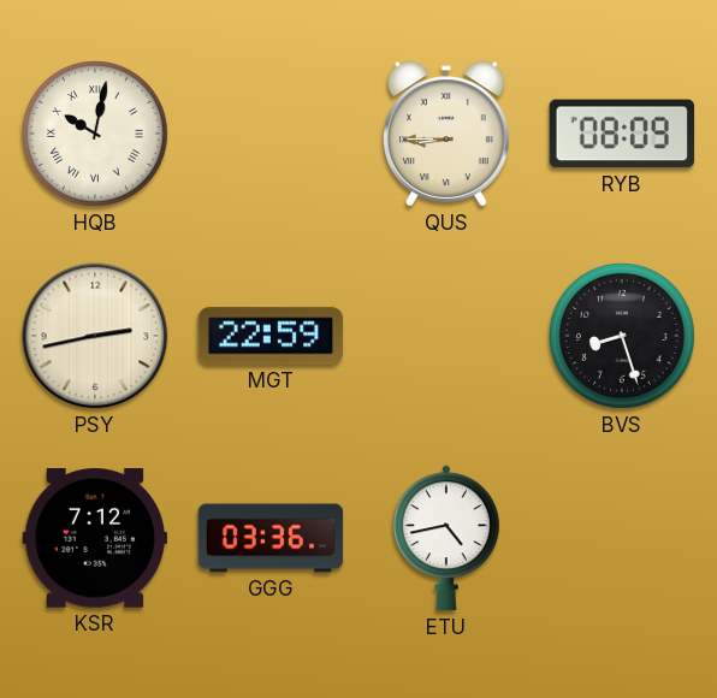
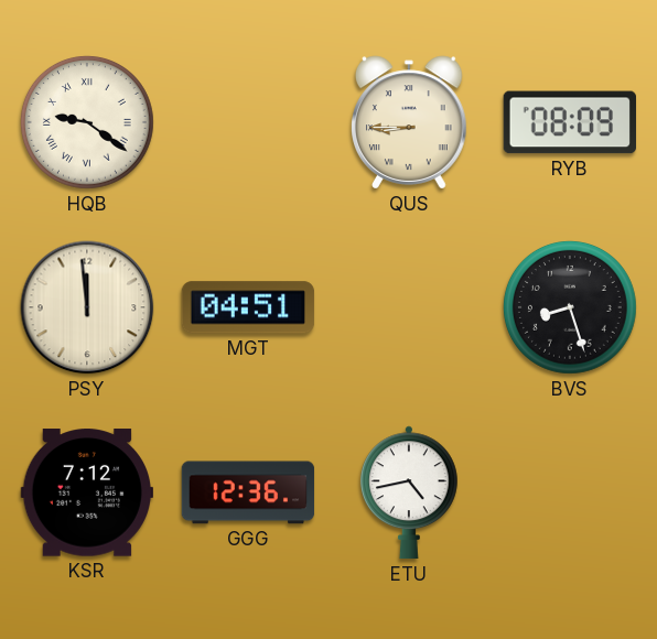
HQB: 10:02 -> 9:21
PSY: 2:43 -> 11:59
MGT: 22:59 -> 04:51
GGG: 03:36 -> 12:36
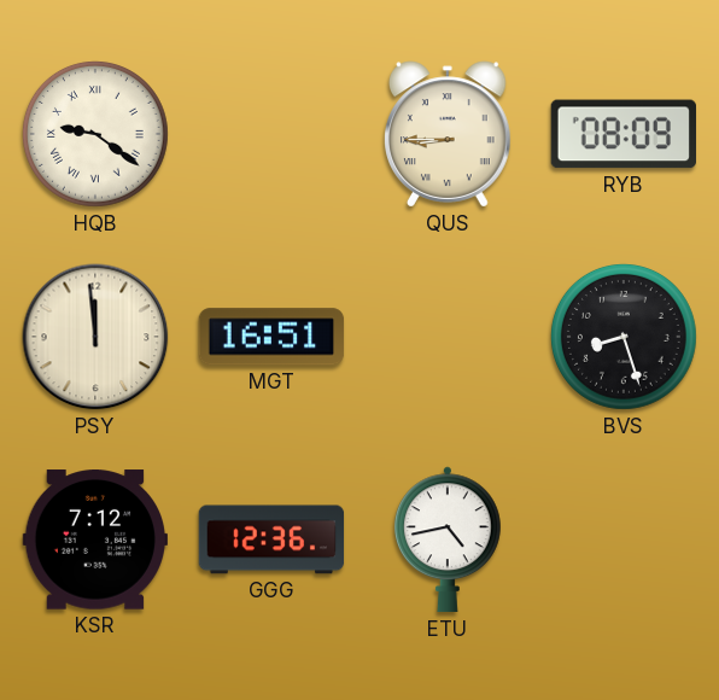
MGT: 04:51 -> 16:51
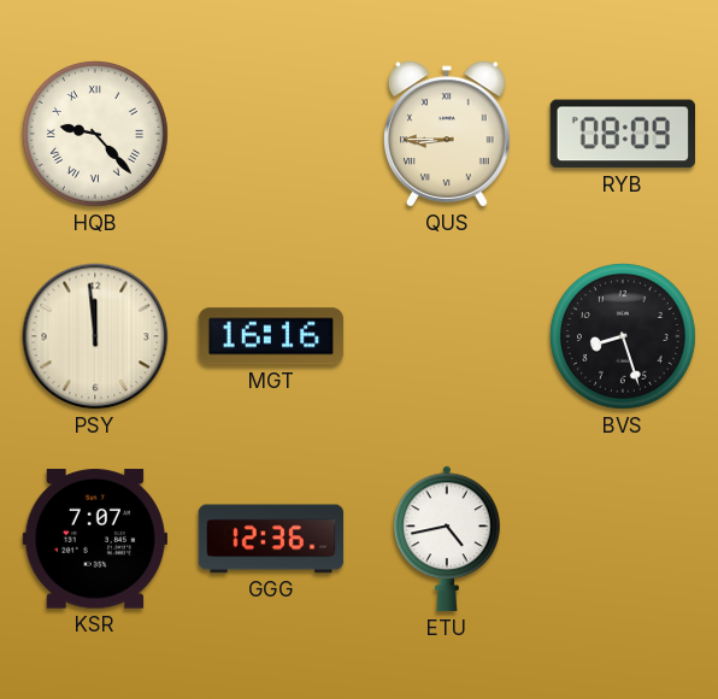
HQB: 9:21 -> 9:23
MGT: 16:51 -> 16:16
KSR: 7:12 -> 7:07
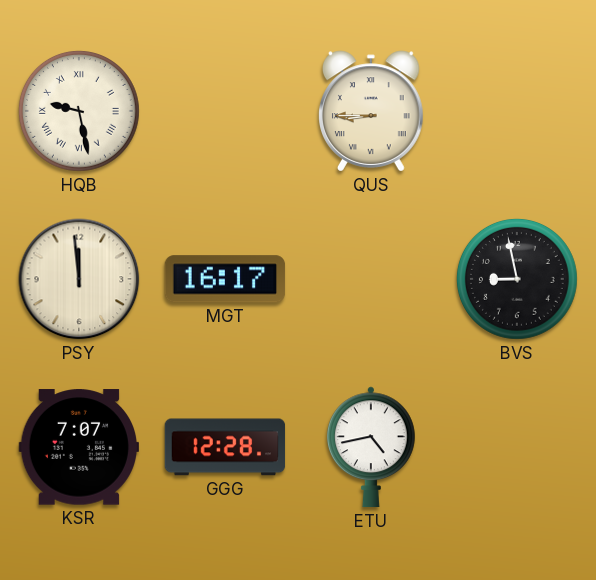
HQB: 9:23 -> 9:28
RYB: 08:09 -> none
MGT: 16:16 -> 16:17
BVS: 8:27 -> 8:58
GGG: 12:36 -> 12:28
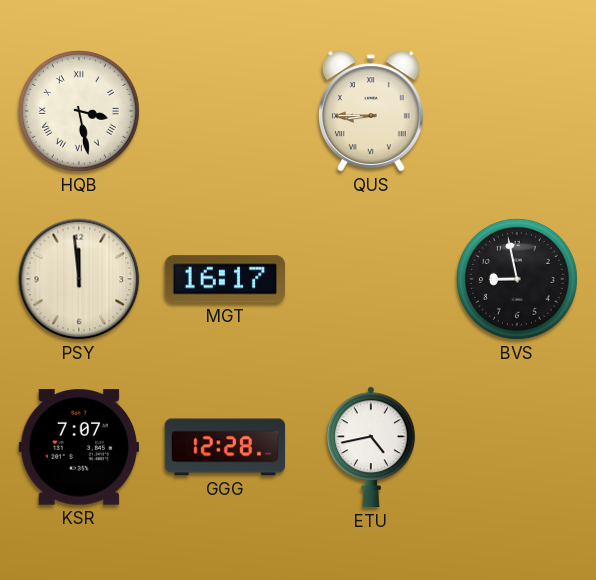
HQB: 9:28 -> 3:28
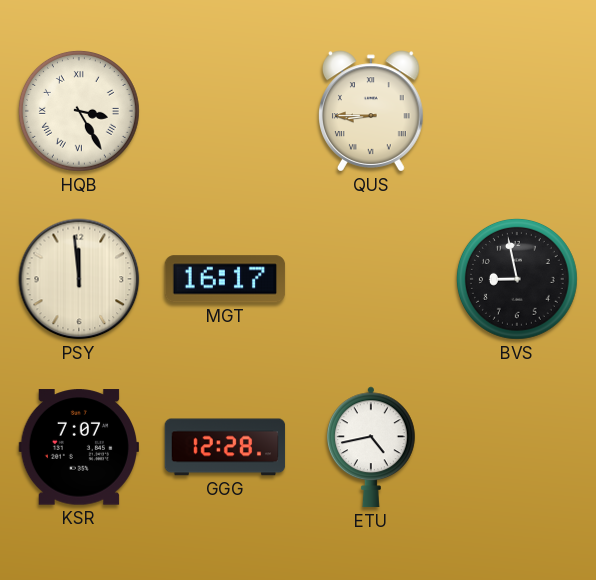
HQB: 3:28 -> 3:25
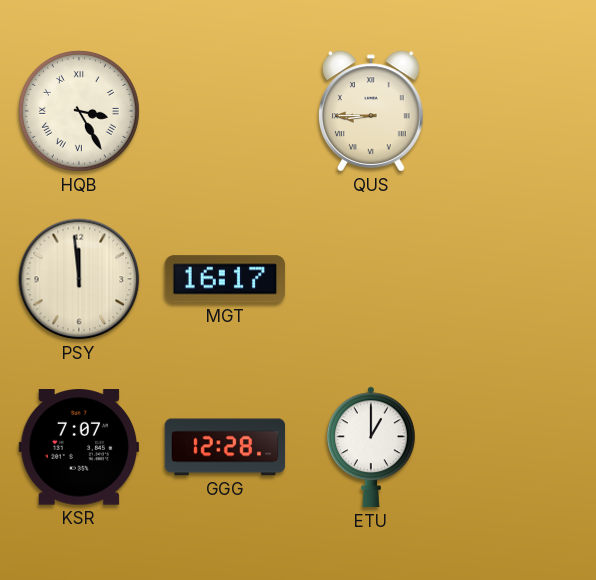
BVS: 8:58 -> none
ETU: 4:43 -> 1:00
